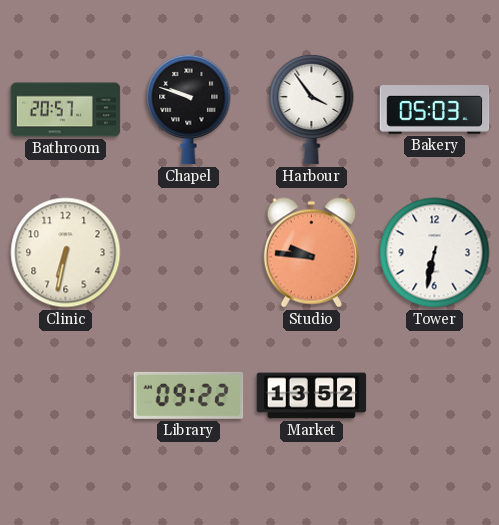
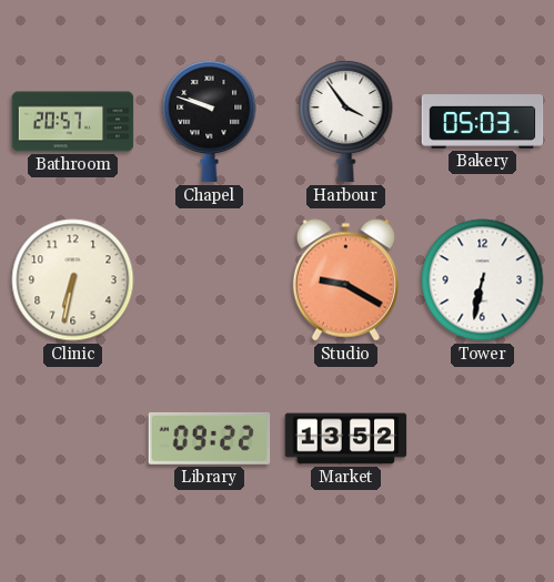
Studio: 9:46 -> 9:20
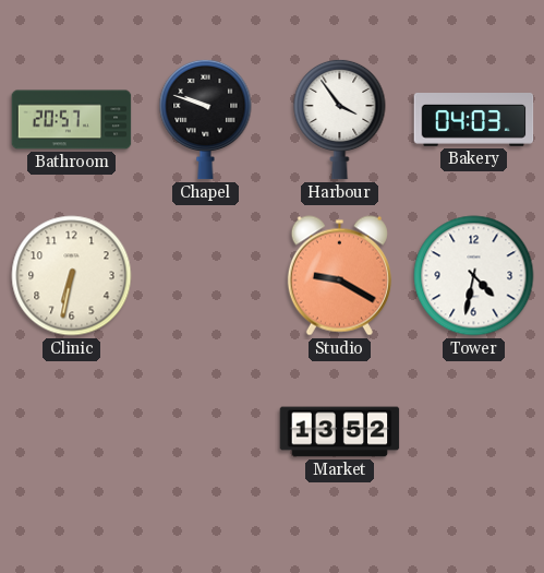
Bakery: 05:03 -> 04:03
Tower: 6:32 -> 4:32
Library: 09:22 -> none
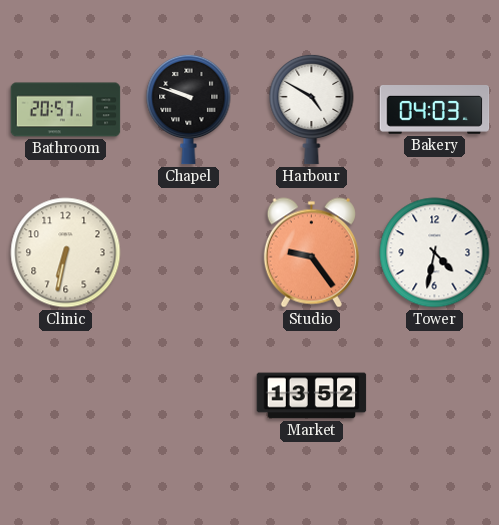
Harbour: 3:54 -> 4:50
Studio: 9:20 -> 9:24
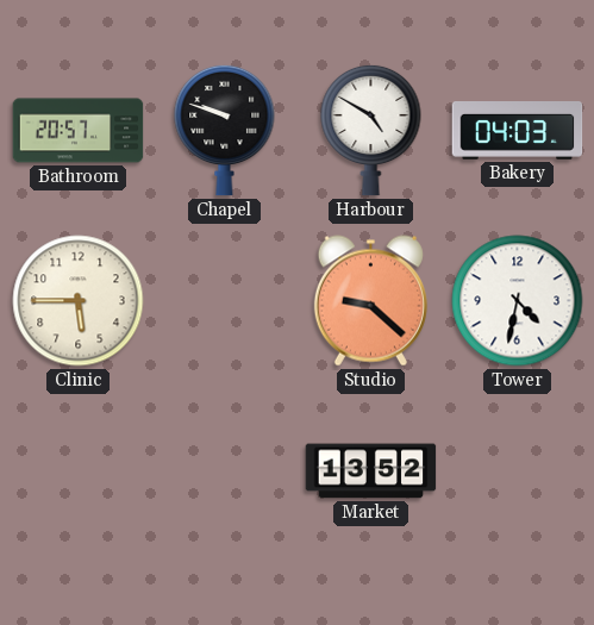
Clinic: 6:32 -> 5:45
Studio: 9:24 -> 9:22
